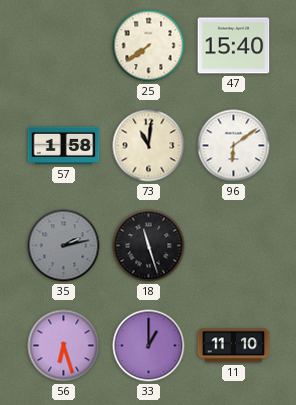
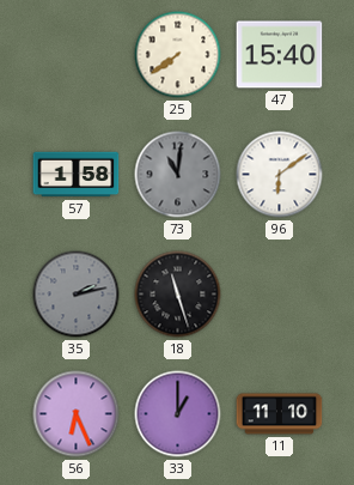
73 dial: cream -> grey
56: 6:27 -> 6:26
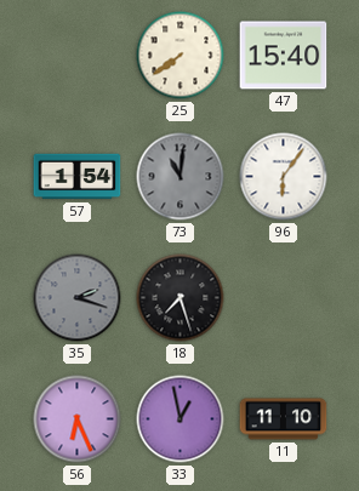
57: 1:58 -> 1:54
96: 6:09 -> 6:06
35: 2:13 -> 2:18
18: 11:27 -> 7:27
33: 1:00 -> 12:58
